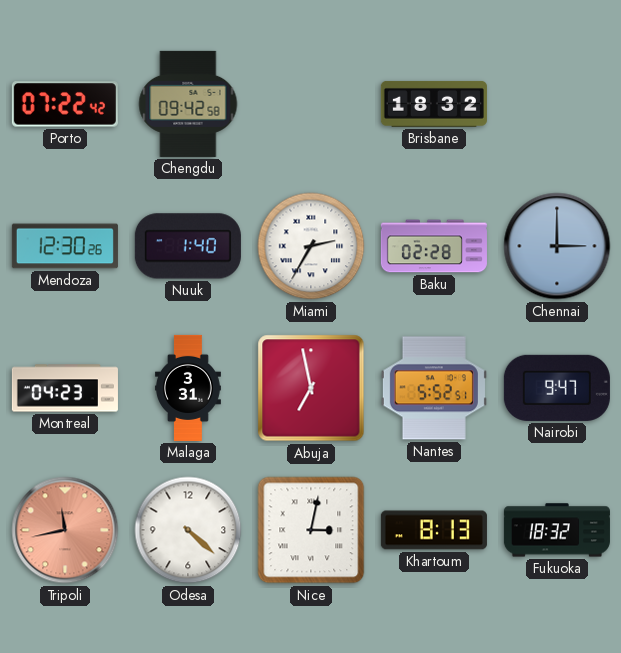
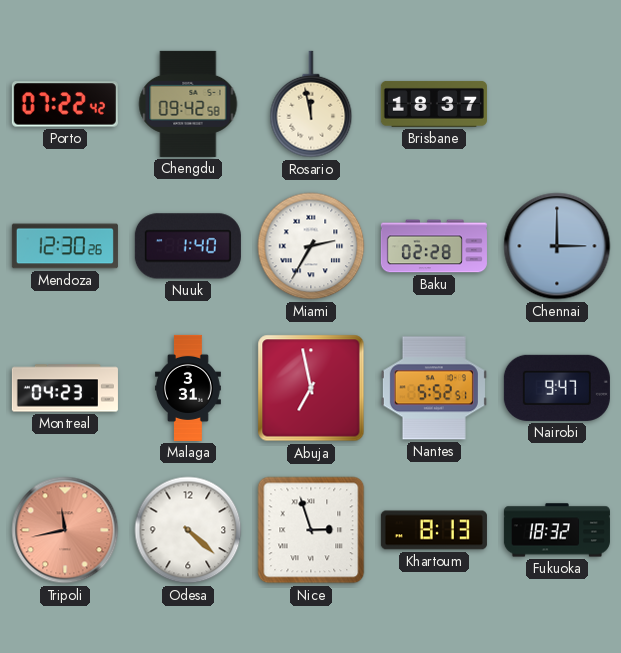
Rosario: none -> 11:58
Brisbane: 18:32 -> 18:37
Nice: 3:02 -> 2:57
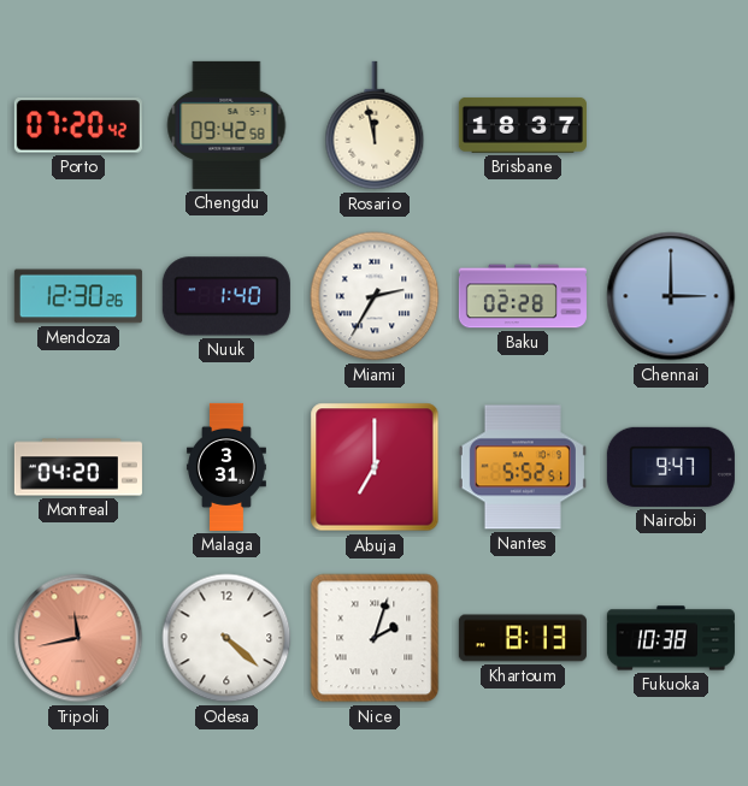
Porto: 07:22 -> 07:20
Montreal: 04:23 -> 04:20
Abuja: 6:58 -> 7:00
Nice: 2:57 -> 2:03
Fukuoka: 18:32 -> 10:38
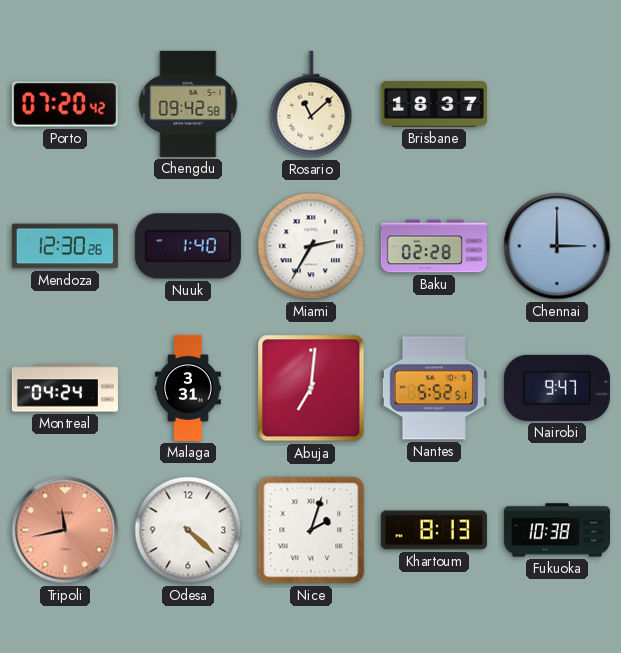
Rosario: 11:58 -> 11:08
Montreal: 04:20 -> 04:24
Abuja: 7:00 -> 7:01
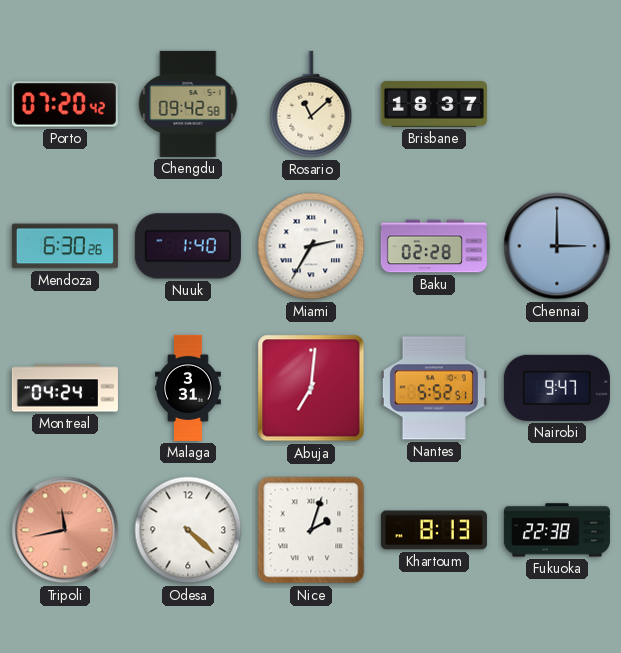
Mendoza: 12:30 -> 6:30
Fukuoka: 10:38 -> 22:38
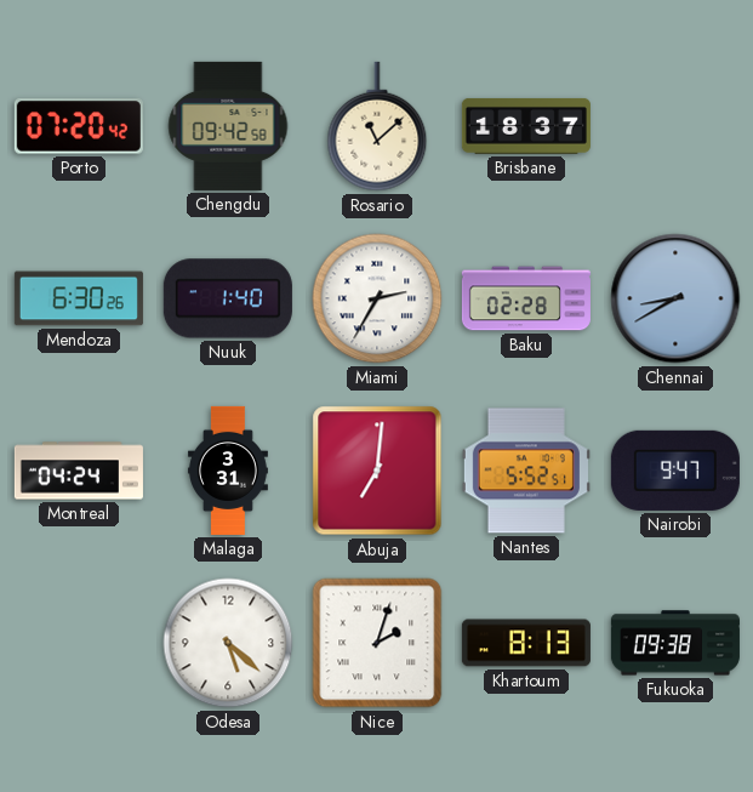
Chennai: 3:00 -> 8:40
Tripoli: 11:43 -> none
Odesa: 4:22 -> 5:22
Fukuoka: 22:38 -> 09:38
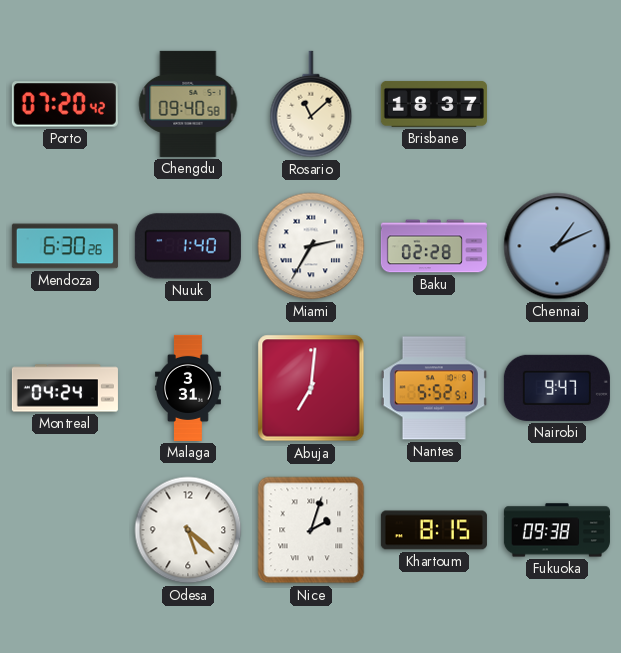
Chengdu: 09:42 -> 09:40
Chennai: 8:40 -> 1:11
Khartoum: 8:13 -> 8:15
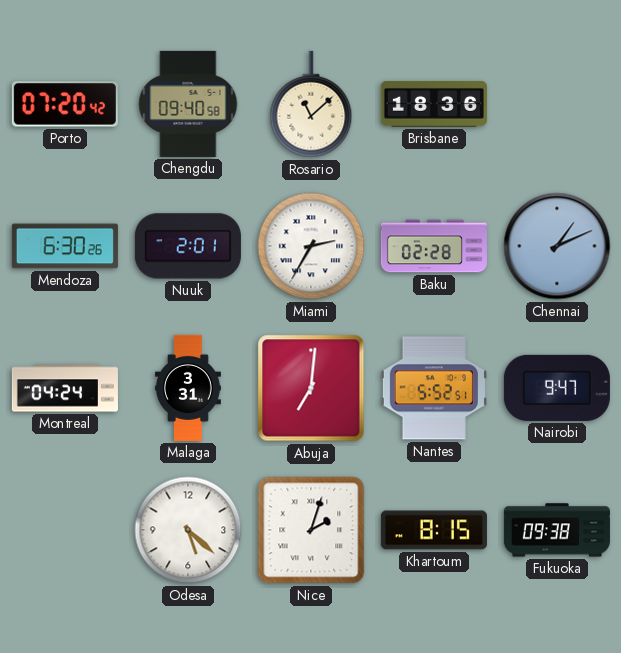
Brisbane: 18:37 -> 18:36
Nuuk: 1:40 -> 2:01
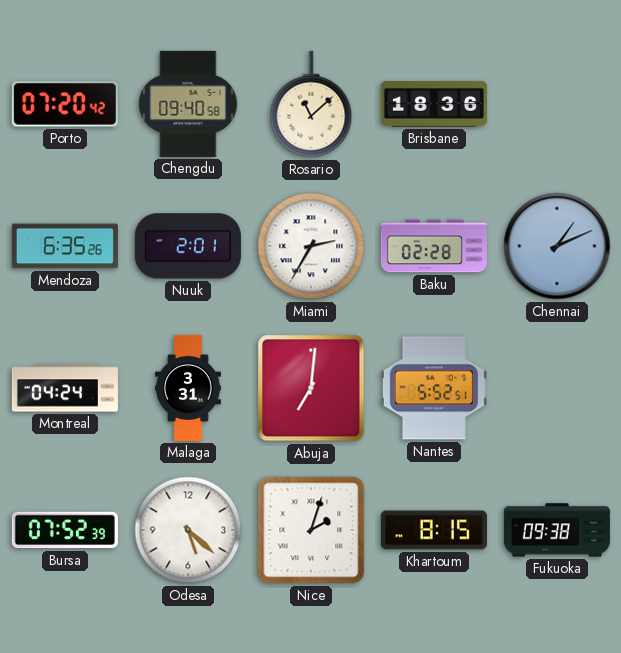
Mendoza: 6:30 -> 6:35
Nairobi: 9:47 -> none
Bursa: none -> 07:52
